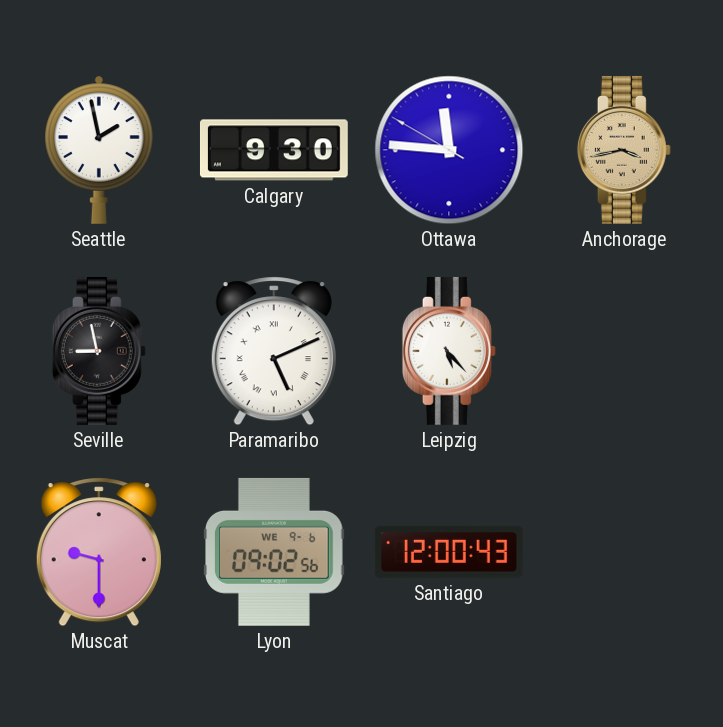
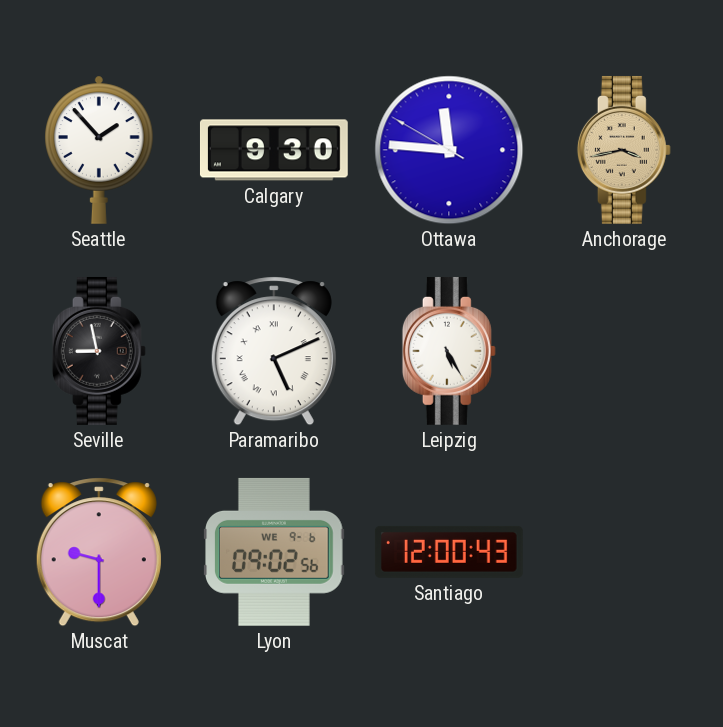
Seattle: 1:58 -> 1:53
Leipzig: 5:23 -> 5:25
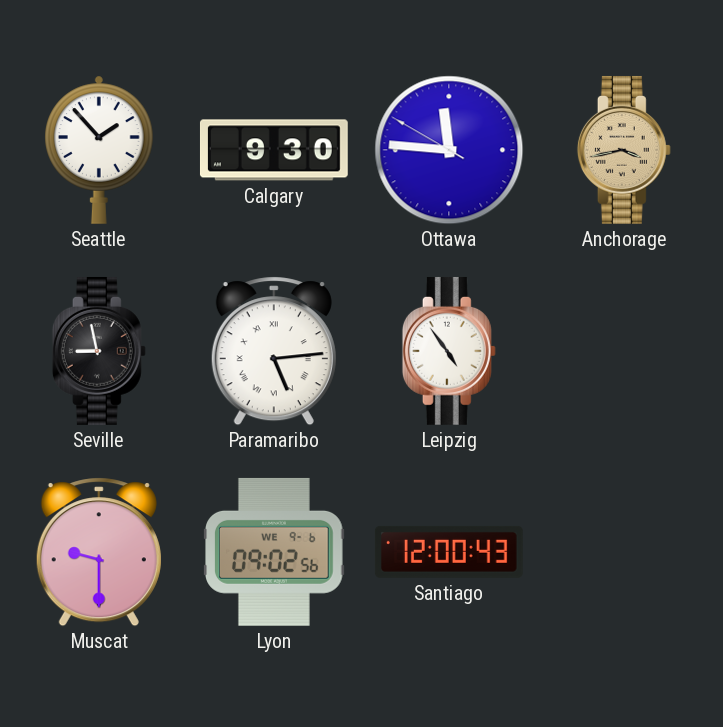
Paramaribo: 5:11 -> 5:14
Leipzig: 5:25 -> 4:54
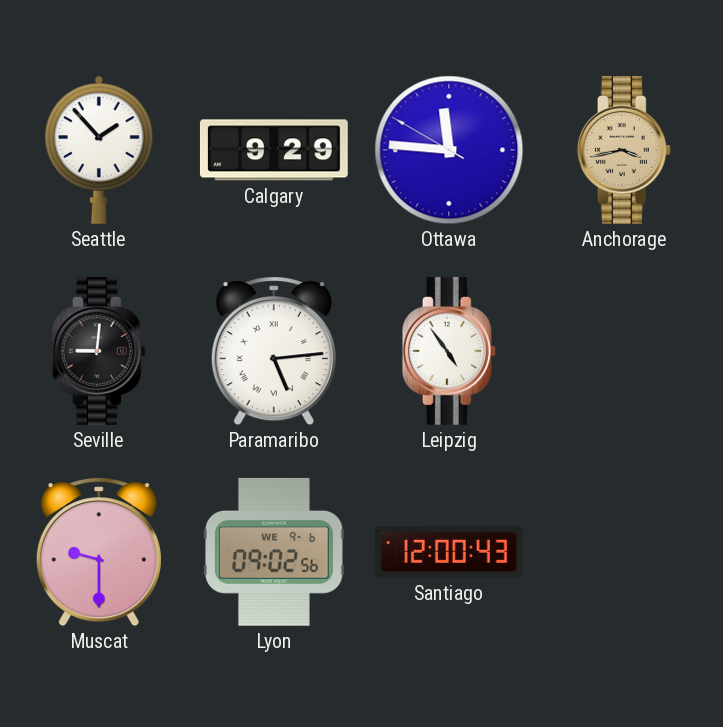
Calgary: 9:30 -> 9:29
Seville: 8:58 -> 9:01
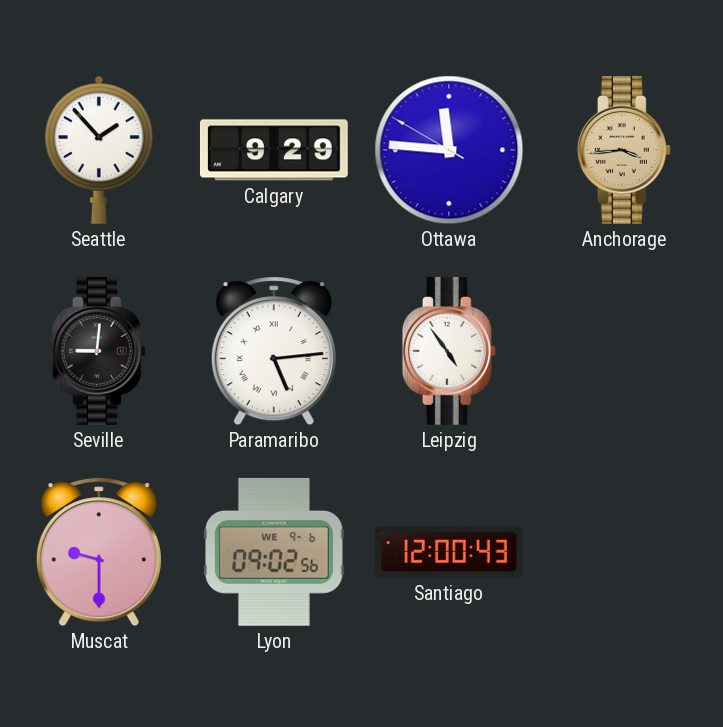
Anchorage: 3:43 -> 3:44
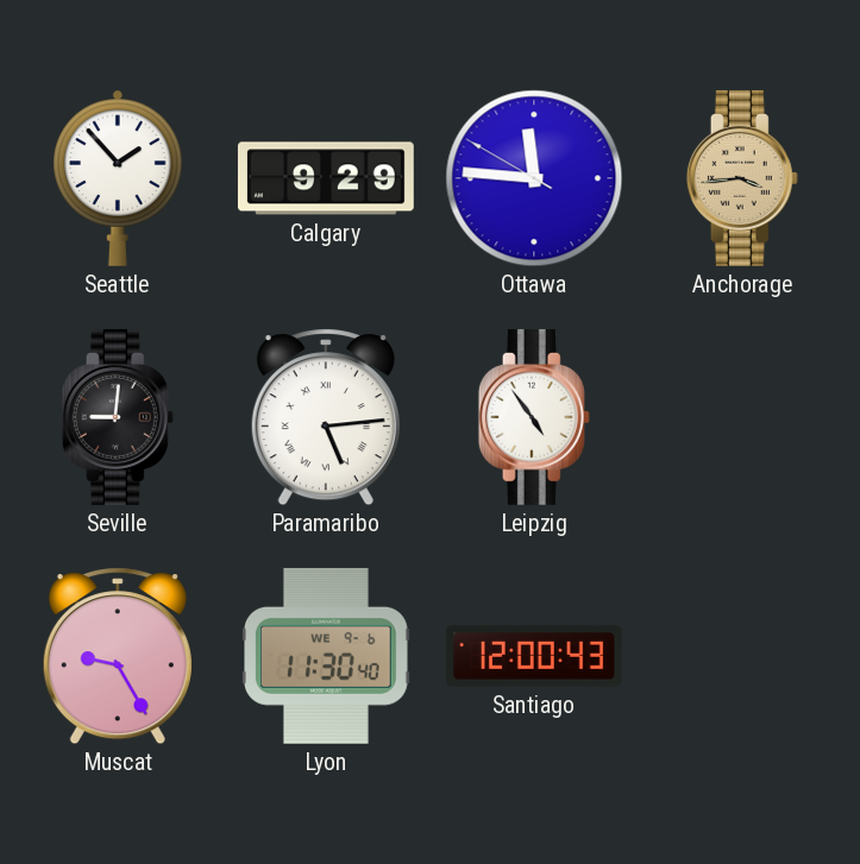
Muscat: 9:30 -> 9:25
Lyon: 09:02 -> 11:30
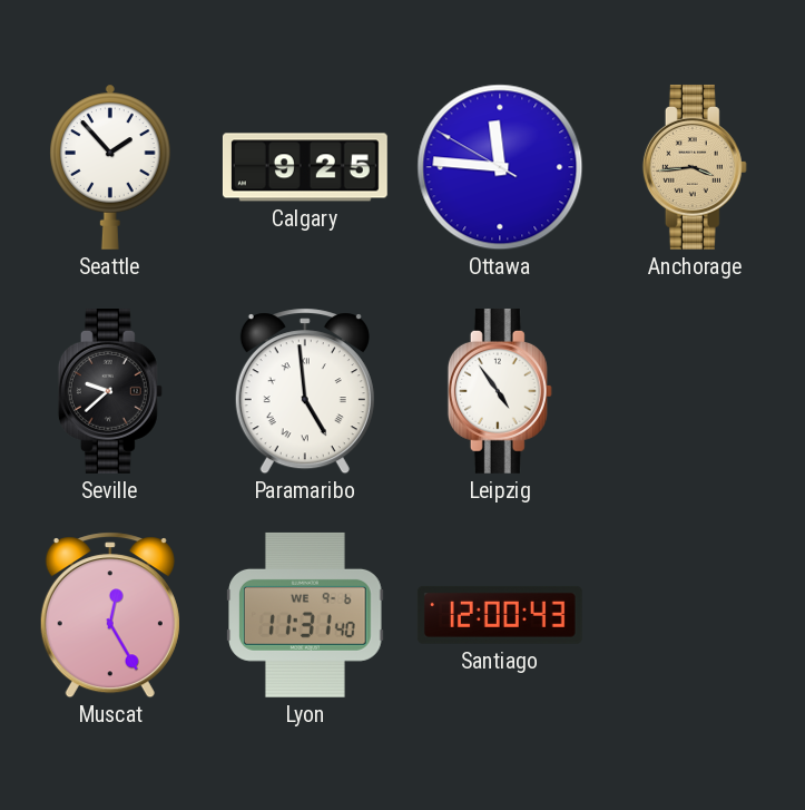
Calgary: 9:29 -> 9:25
Seville: 9:01 -> 9:38
Paramaribo: 5:14 -> 4:59
Muscat: 9:25 -> 12:25
Lyon: 11:30 -> 11:31
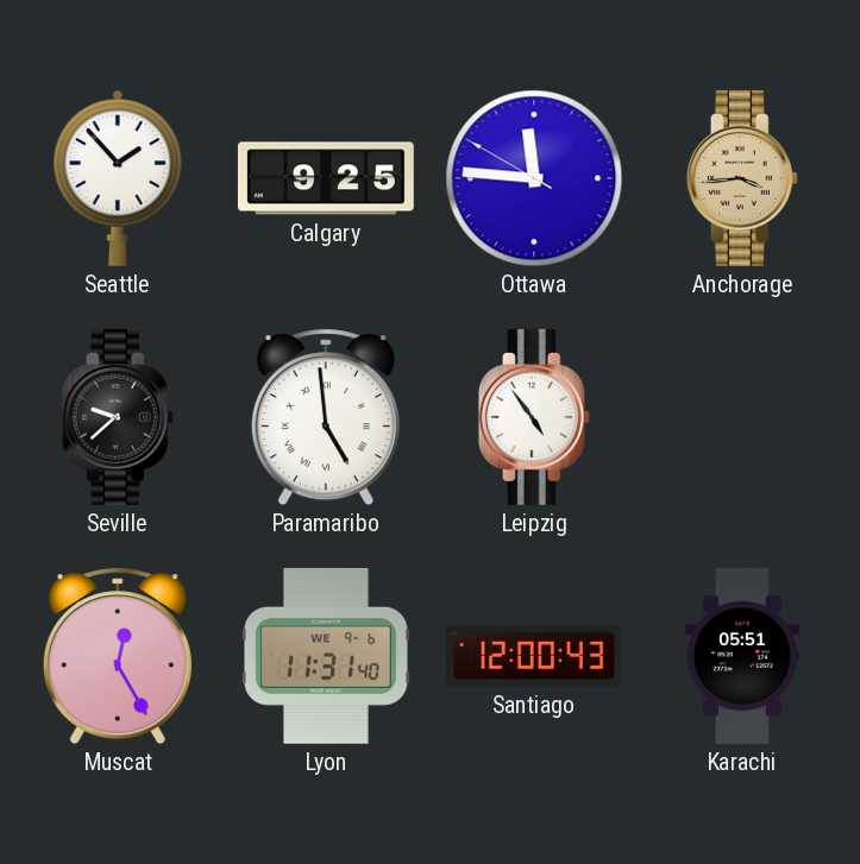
Karachi: none -> 05:51
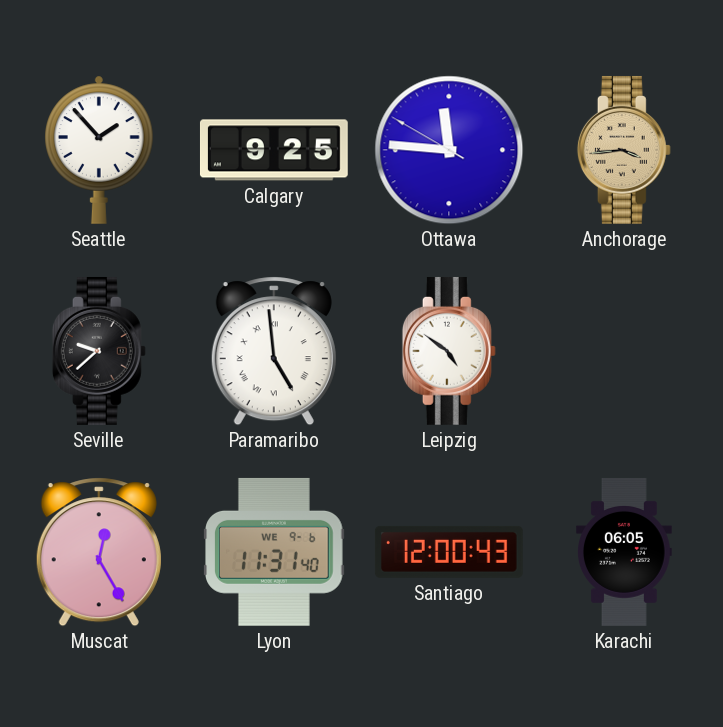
Leipzig: 4:54 -> 4:51
Karachi: 05:51 -> 06:05
